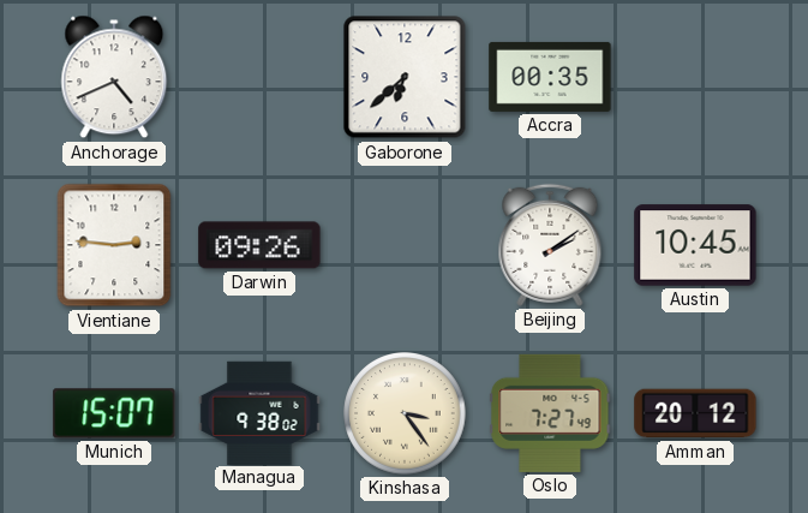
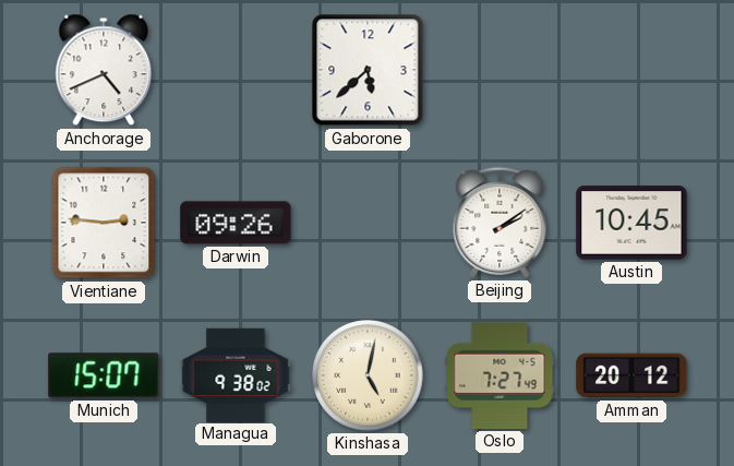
Gaborone: 6:38 -> 5:38
Accra: 00:35 -> none
Kinshasa: 3:24 -> 5:02
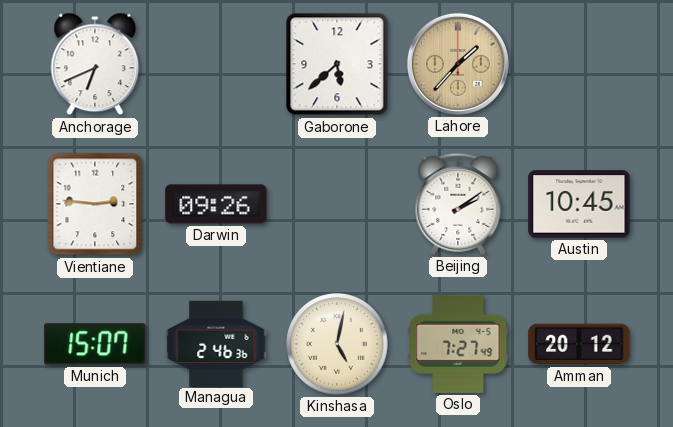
Anchorage: 4:41 -> 6:41
Lahore: none -> 1:37
Managua: 9:38 -> 2:46
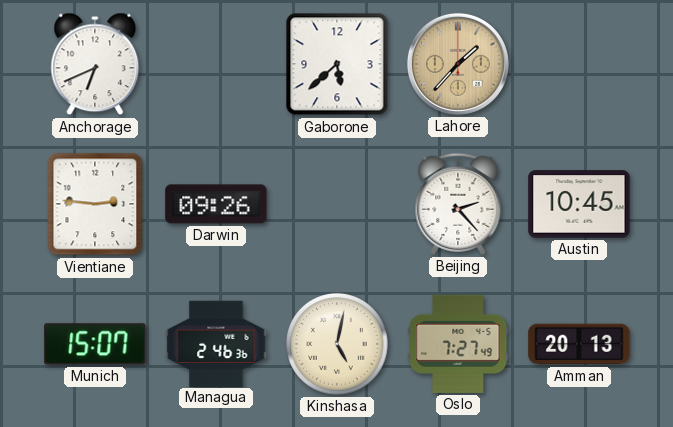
Beijing: 2:09 -> 2:23
Amman: 20:12 -> 20:13
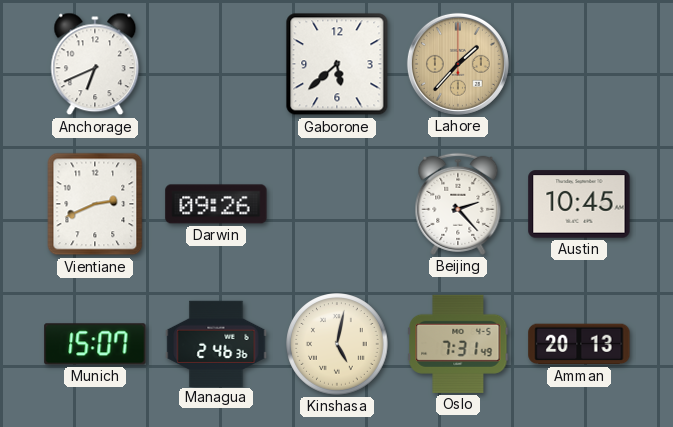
Vientiane: 2:46 -> 2:41
Oslo: 7:27 -> 7:31
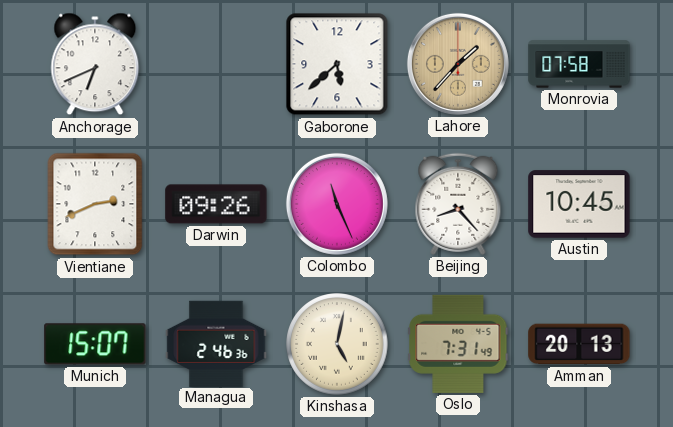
Monrovia: none -> 07:58
Colombo: none -> 11:26
Beijing: 2:23 -> 8:23
